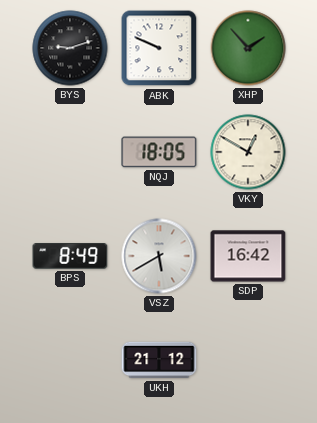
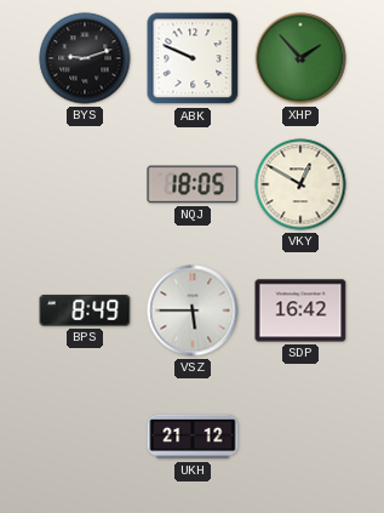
VSZ: 5:40 -> 5:45
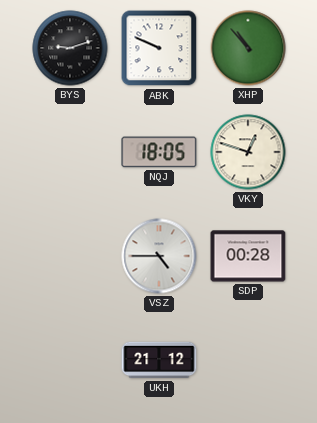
XHP: 1:53 -> 10:53
VKY: 12:50 -> 12:48
BPS: 8:49 -> none
VSZ: 5:45 -> 4:45
SDP: 16:42 -> 00:28
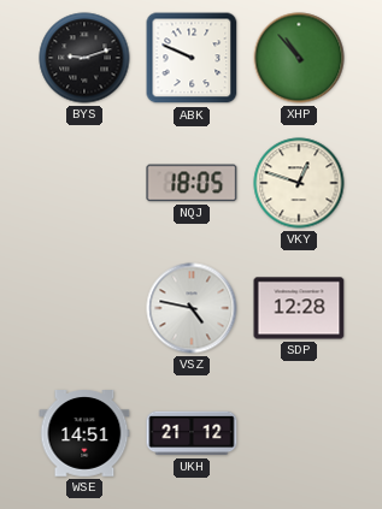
VSZ: 4:45 -> 4:47
SDP: 00:28 -> 12:28
WSE: none -> 14:51
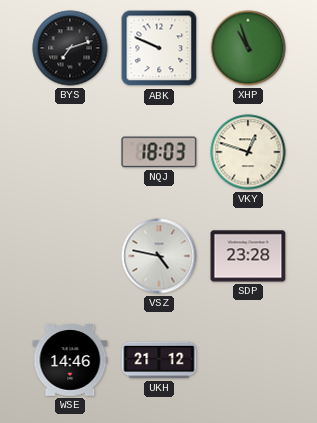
BYS: 9:12 -> 7:12
XHP: 10:53 -> 10:57
NQJ: 18:05 -> 18:03
SDP: 12:28 -> 23:28
WSE: 14:51 -> 14:46
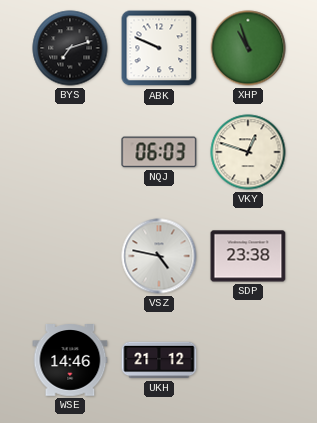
NQJ: 18:03 -> 06:03
SDP: 23:28 -> 23:38
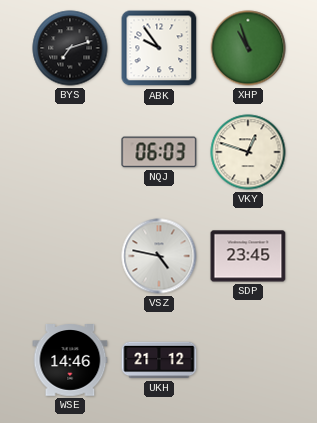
ABK: 9:49 -> 9:54
SDP: 23:38 -> 23:45
